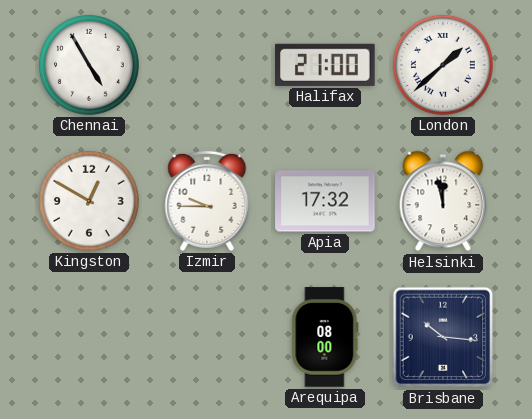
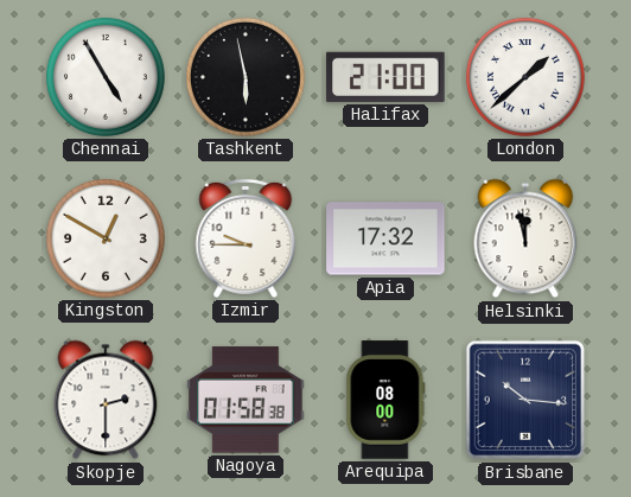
Tashkent: none -> 5:58
Skopje: none -> 2:30
Nagoya: none -> 01:58
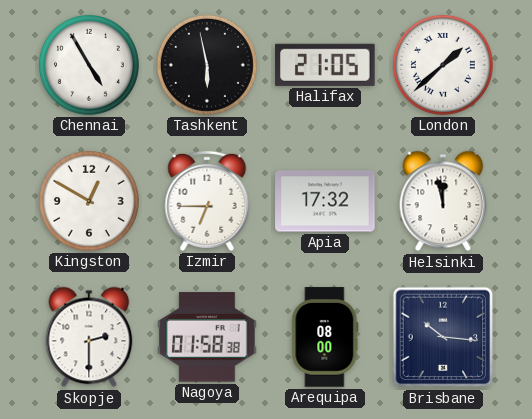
Halifax: 21:00 -> 21:05
Izmir: 9:45 -> 6:45
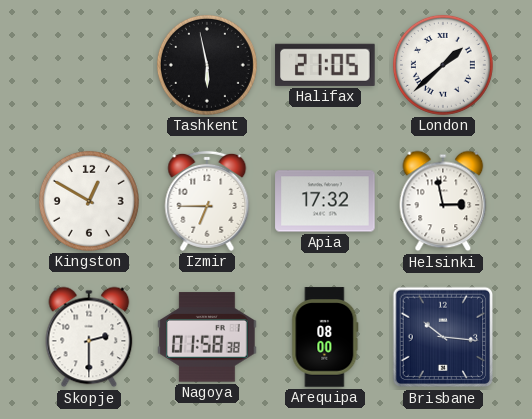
Chennai: 4:55 -> none
Helsinki: 11:58 -> 2:58
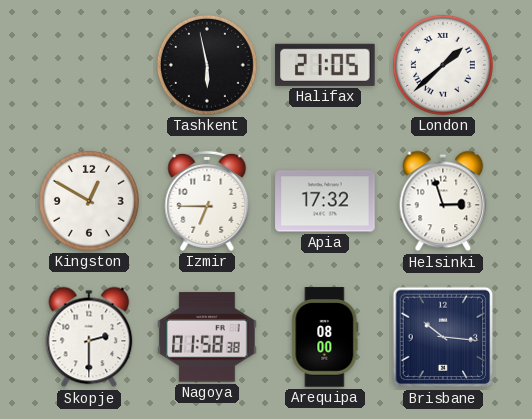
Helsinki: 2:58 -> 2:57
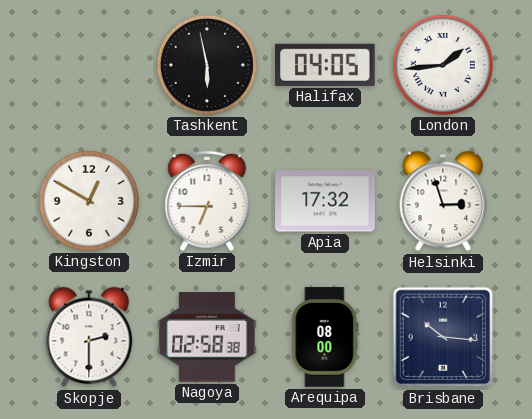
Halifax: 21:05 -> 04:05
London: 1:38 -> 1:44
Nagoya: 01:58 -> 02:58
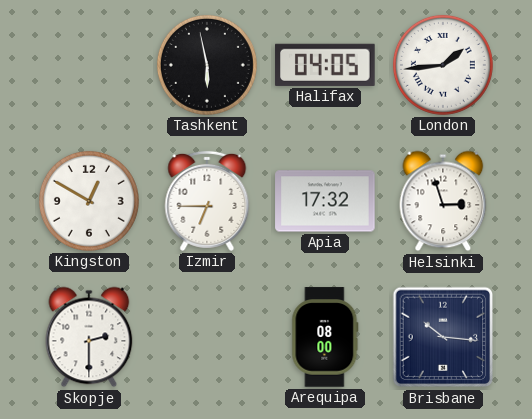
Nagoya: 02:58 -> none
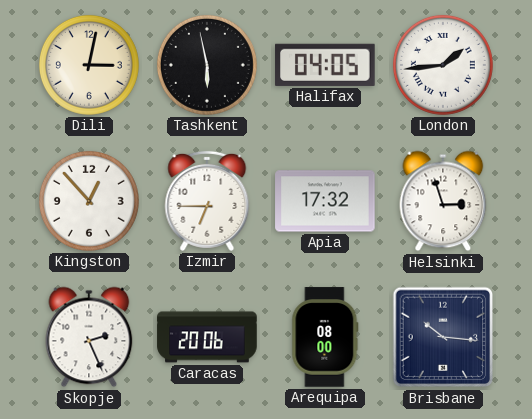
Dili: none -> 3:02
Kingston: 12:50 -> 12:53
Skopje: 2:30 -> 2:26
Caracas: none -> 20:06
